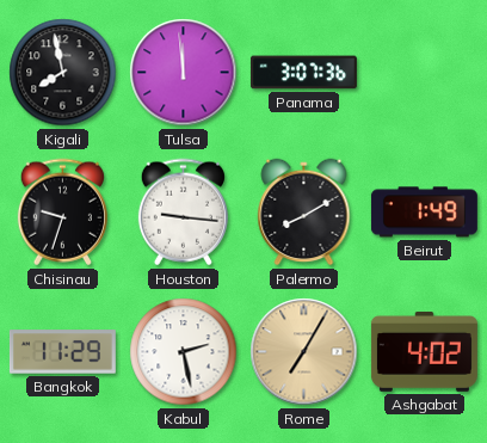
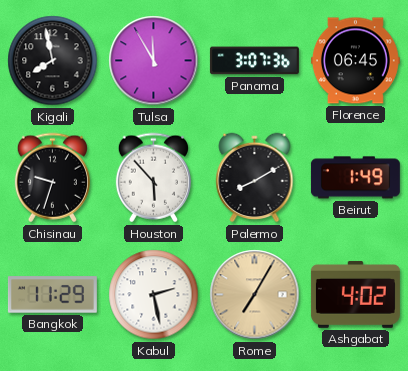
Tulsa: 11:59 -> 11:55
Florence: none -> 06:45
Houston: 9:16 -> 5:53
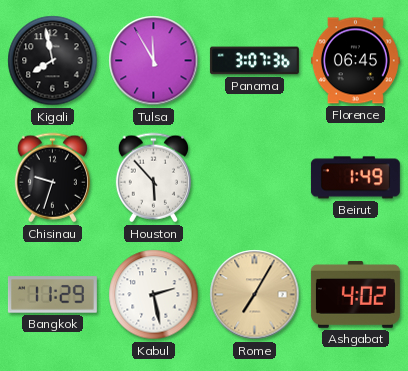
Palermo: 8:10 -> none
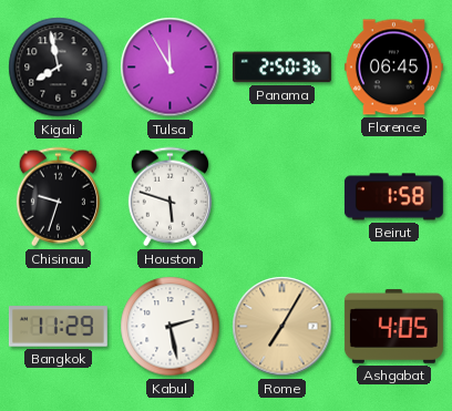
Panama: 3:07 -> 2:50
Houston: 5:53 -> 5:48
Beirut: 1:49 -> 1:58
Ashgabat: 4:02 -> 4:05
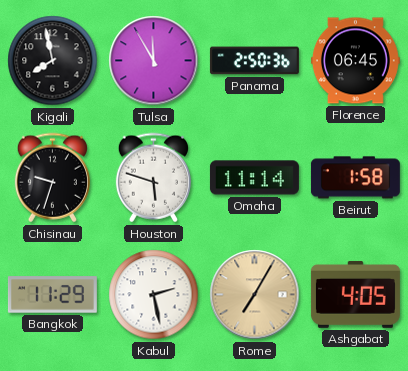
Omaha: none -> 11:14
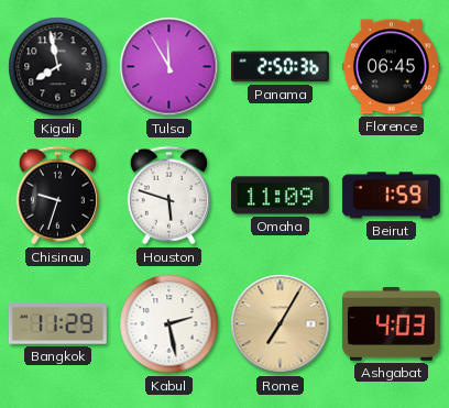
Omaha: 11:14 -> 11:09
Beirut: 1:58 -> 1:59
Ashgabat: 4:05 -> 4:03
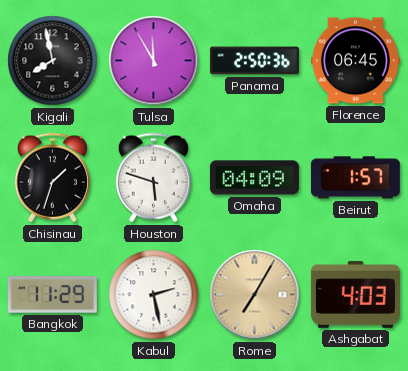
Chisinau: 9:33 -> 1:33
Omaha: 11:09 -> 04:09
Beirut: 1:59 -> 1:57
